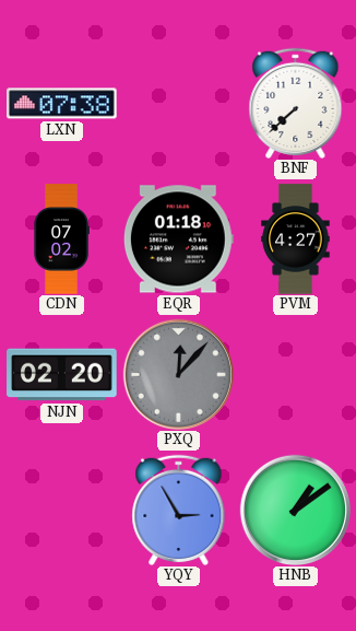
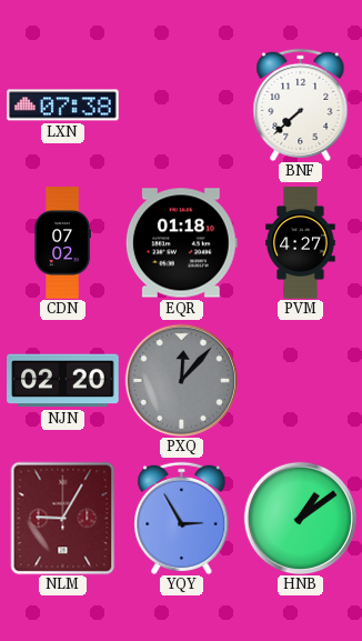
NLM: none -> 9:05
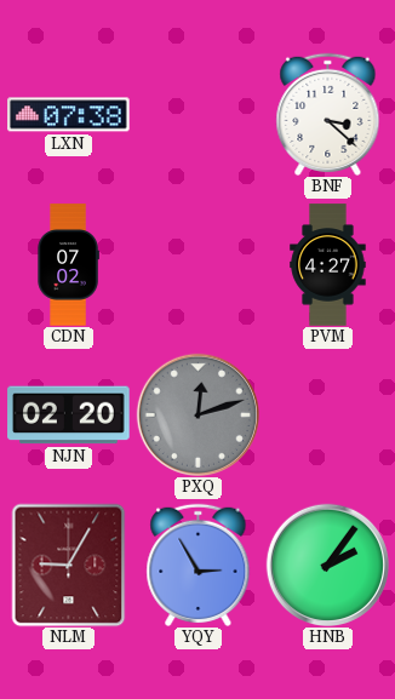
BNF: 7:38 -> 3:22
EQR: 01:18 -> none
PXQ: 12:07 -> 12:12
HNB: 1:09 -> 2:06
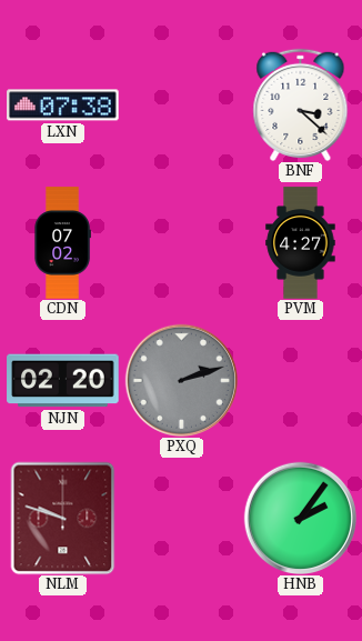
PXQ: 12:12 -> 2:12
NLM: 9:05 -> 9:48
YQY: 2:55 -> none
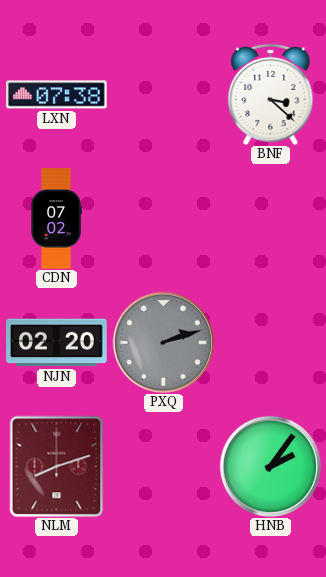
PVM: 4:27 -> none
NLM: 9:48 -> 8:12
